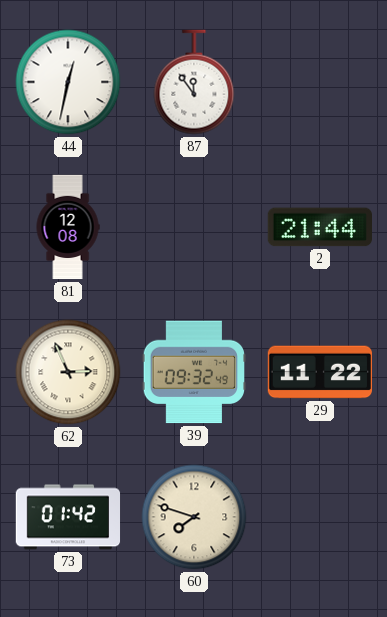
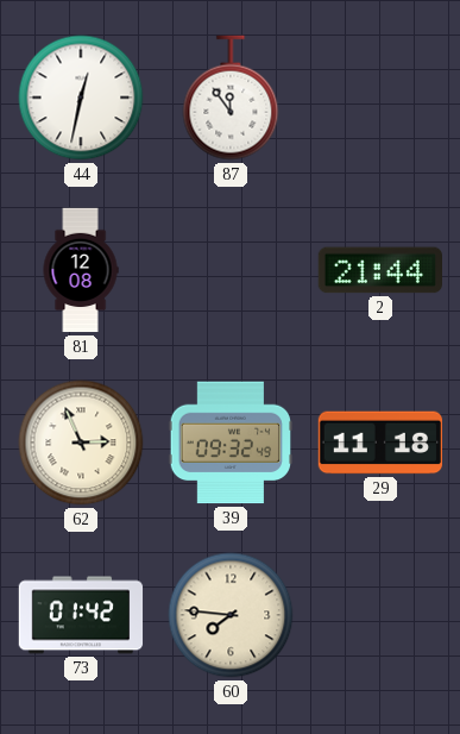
29: 11:22 -> 11:18
60: 7:48 -> 7:46
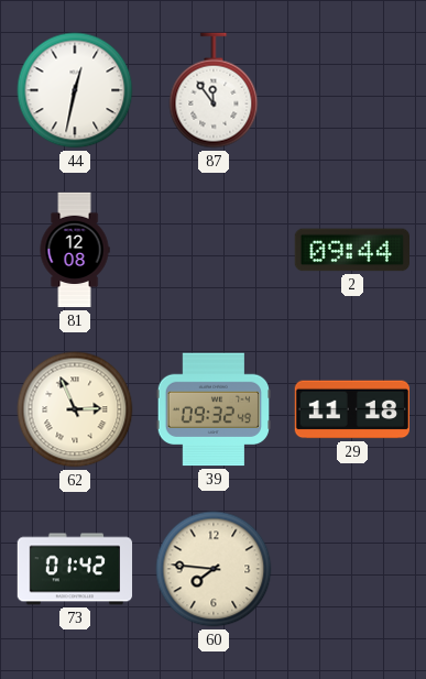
2: 21:44 -> 09:44
